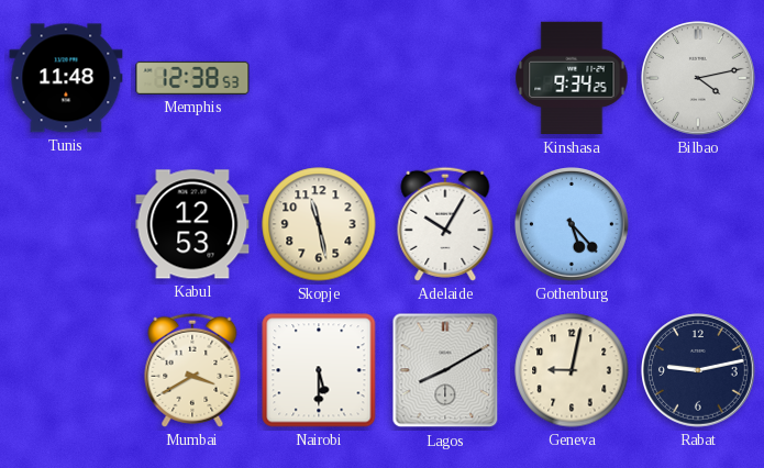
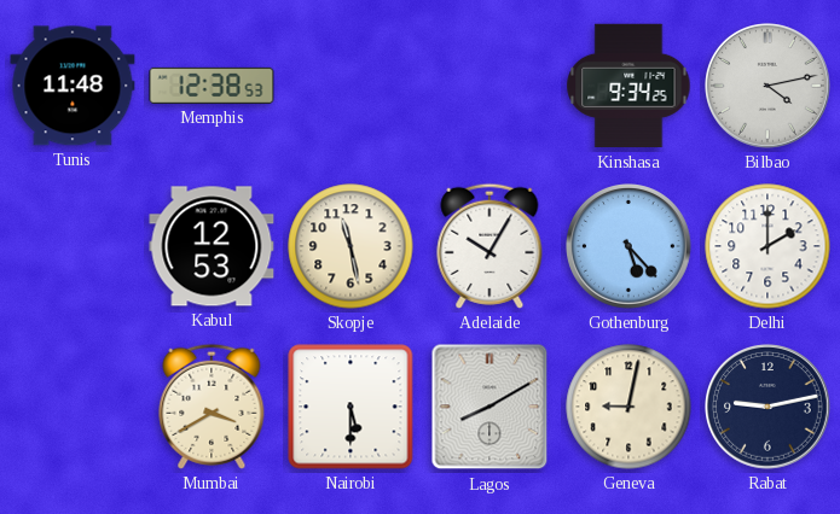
Delhi: none -> 2:00
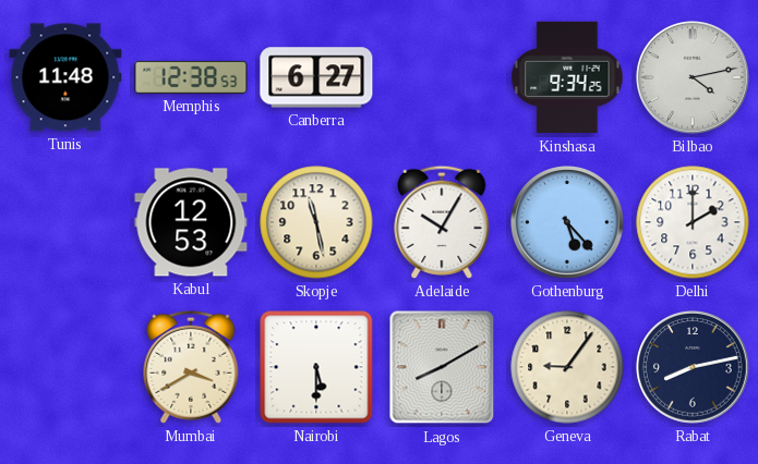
Canberra: none -> 6:27
Geneva: 9:02 -> 9:06
Rabat: 9:13 -> 8:13
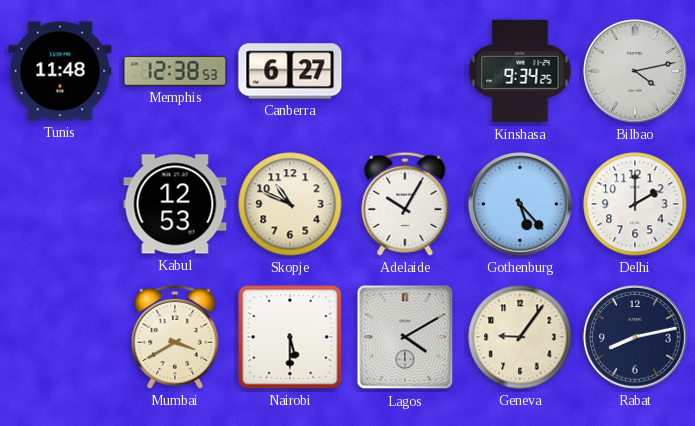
Skopje: 11:28 -> 10:49
Lagos: 8:10 -> 4:10
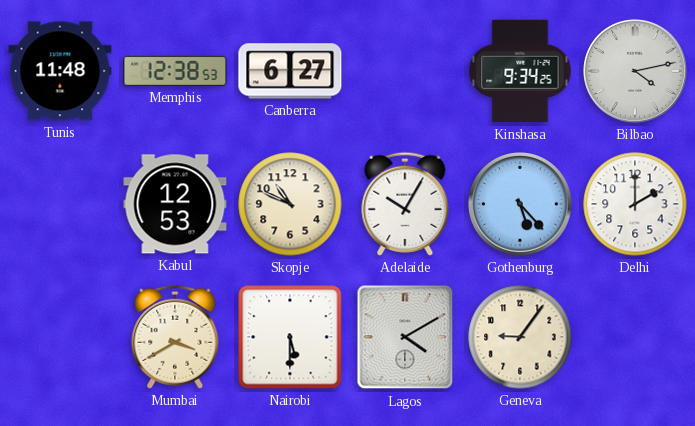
Rabat: 8:13 -> none
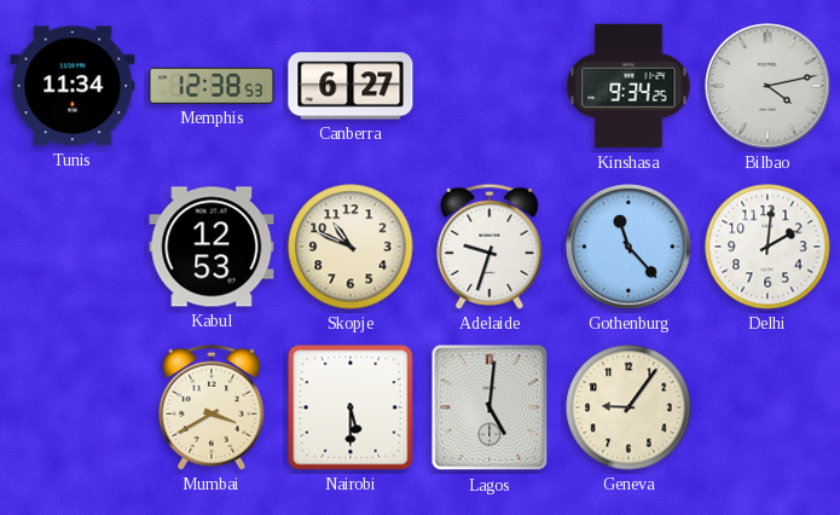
Tunis: 11:48 -> 11:34
Adelaide: 10:05 -> 9:33
Gothenburg: 5:23 -> 11:23
Delhi: 2:00 -> 2:01
Lagos: 4:10 -> 5:01
